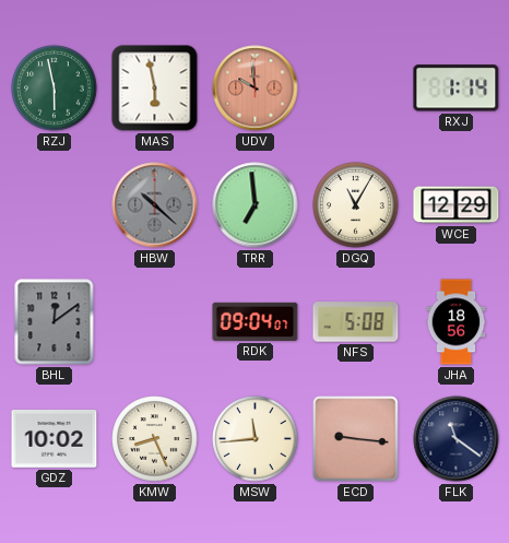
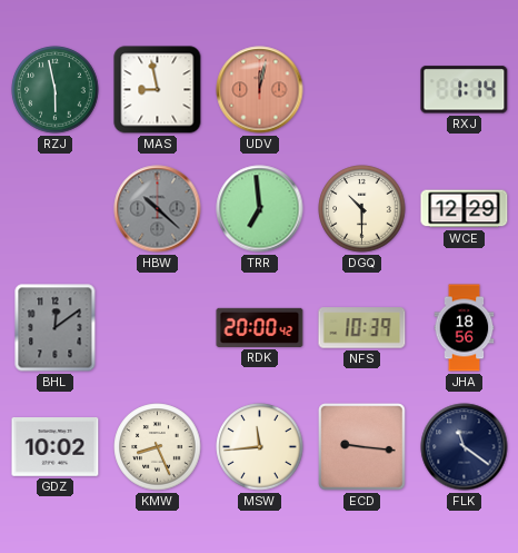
MAS: 5:58 -> 8:58
UDV: 9:59 -> 12:02
DGQ: 11:05 -> 10:30
RDK: 09:04 -> 20:00
NFS: 5:08 -> 10:39
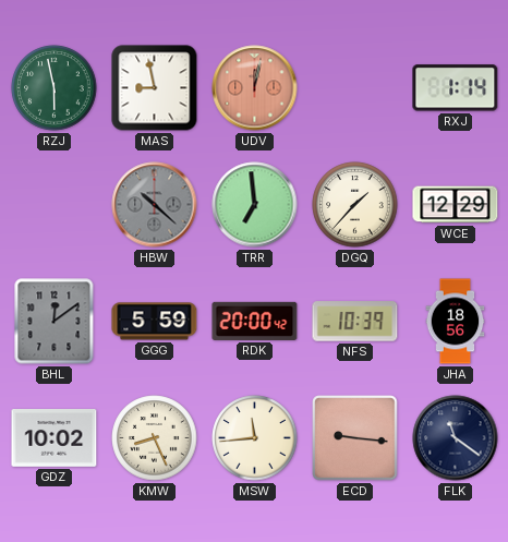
DGQ: 10:30 -> 1:37
GGG: none -> 5:59
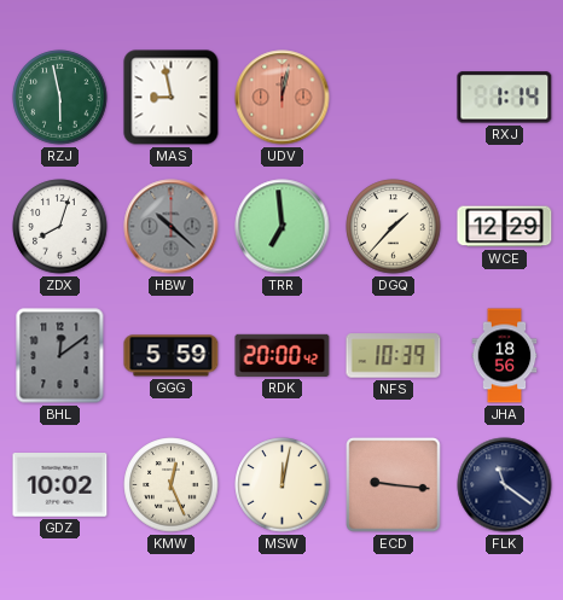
ZDX: none -> 8:03
KMW: 8:26 -> 12:26
MSW: 11:44 -> 12:02
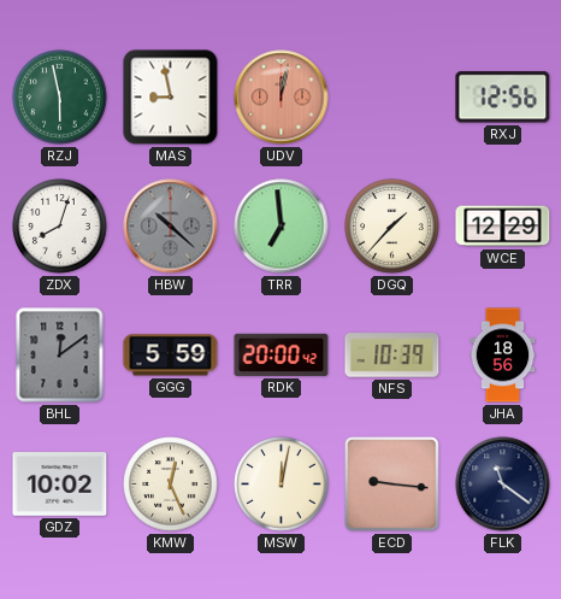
RXJ: 1:14 -> 12:56
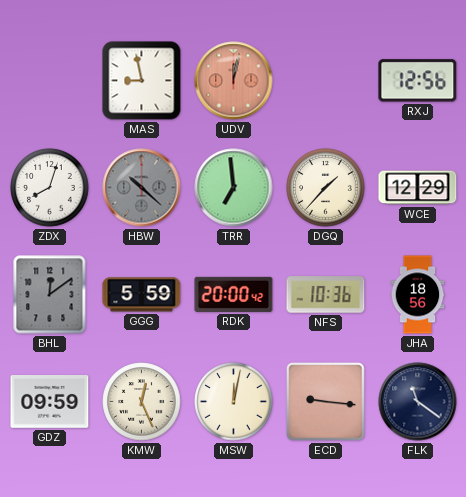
RZJ: 5:58 -> none
NFS: 10:39 -> 10:36
GDZ: 10:02 -> 09:59
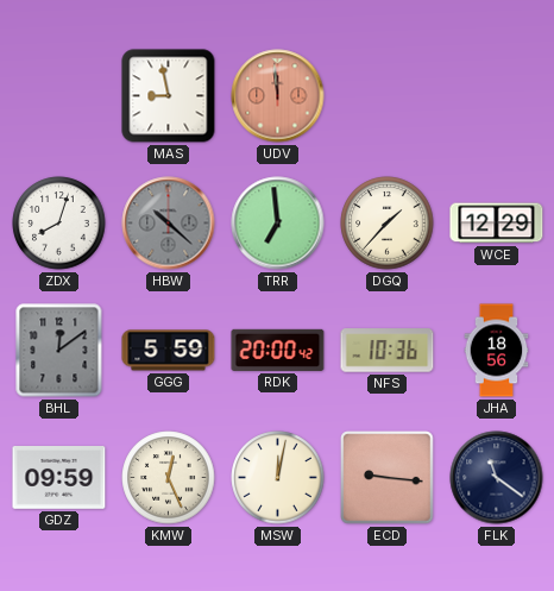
UDV: 12:02 -> 11:59
RXJ: 12:56 -> none
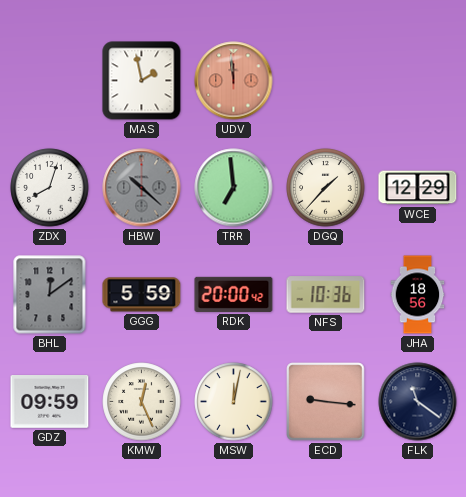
MAS: 8:58 -> 1:58
